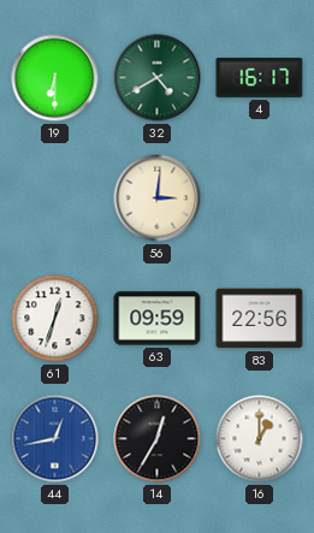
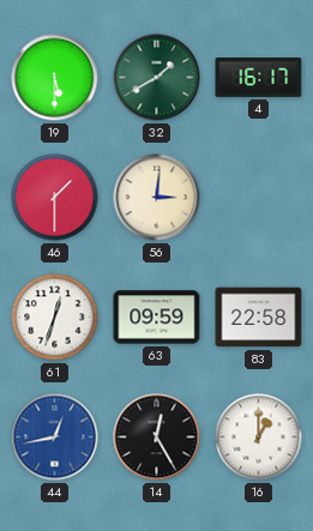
19: 6:30 -> 5:30
32: 4:40 -> 1:40
46: none -> 1:30
83: 22:56 -> 22:58
14: 12:35 -> 12:25
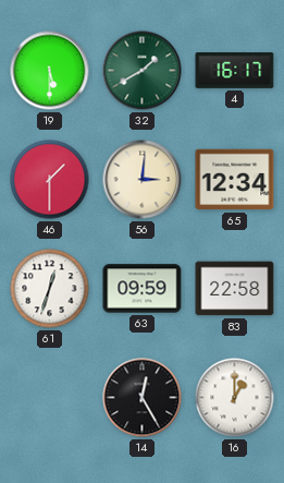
65: none -> 12:34
44: 12:43 -> none
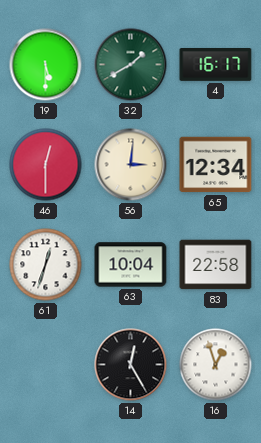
46: 1:30 -> 12:30
63: 09:59 -> 10:04
16: 1:00 -> 12:57
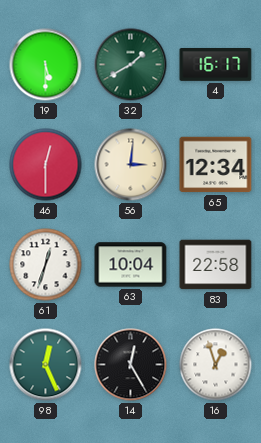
98: none -> 12:26
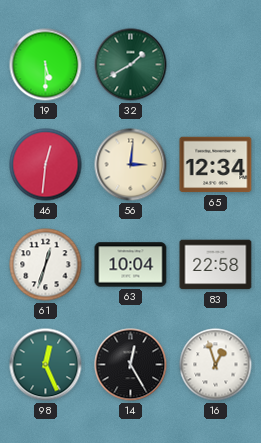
4: 16:17 -> none
46: 12:30 -> 12:31
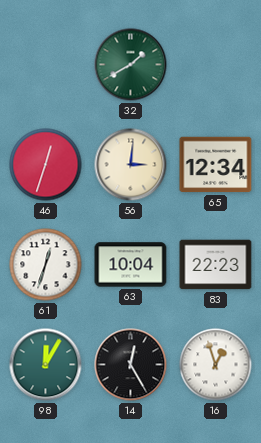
19: 5:30 -> none
46: 12:31 -> 12:33
83: 22:58 -> 22:23
98: 12:26 -> 12:05
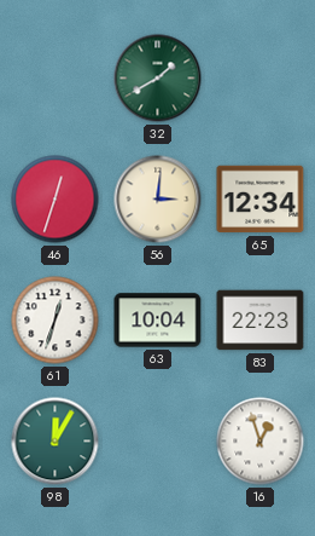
14: 12:25 -> none
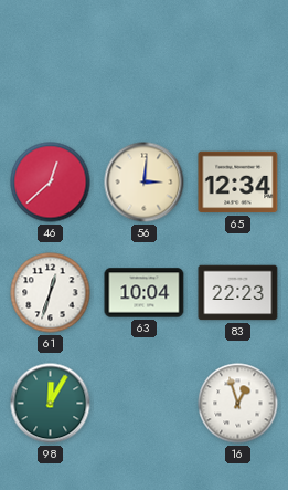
32: 1:40 -> none
46: 12:33 -> 12:38
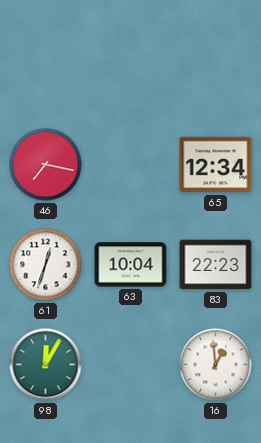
46: 12:38 -> 7:17
56: 3:01 -> none
16: 12:57 -> 12:59
